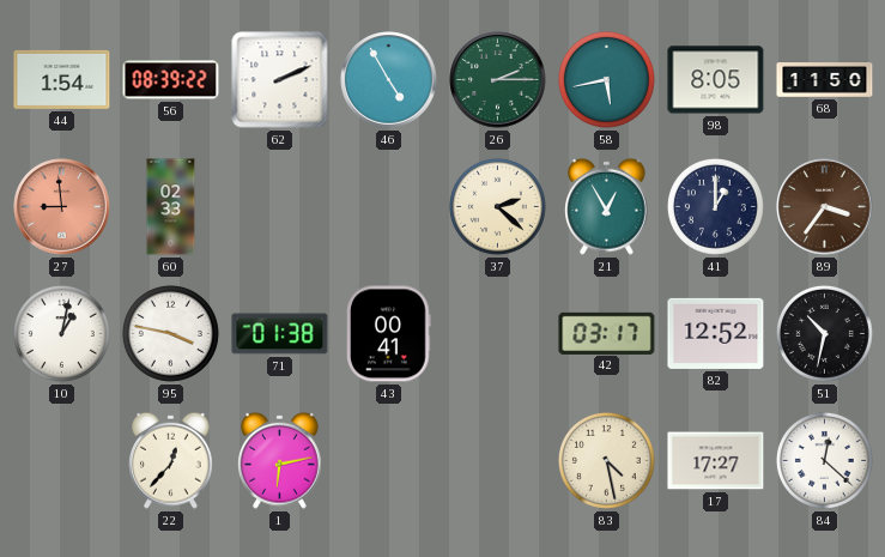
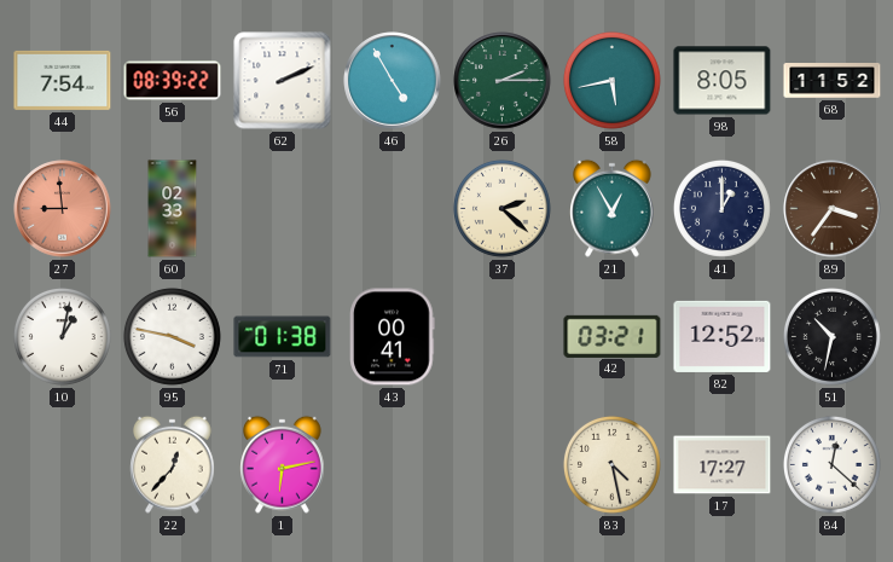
44: 1:54 -> 7:54
68: 11:50 -> 11:52
42: 03:17 -> 03:21
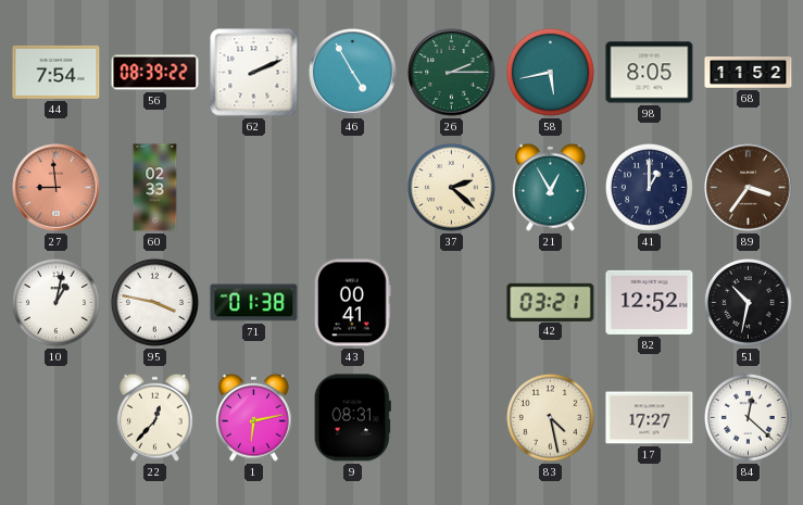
9: none -> 08:31
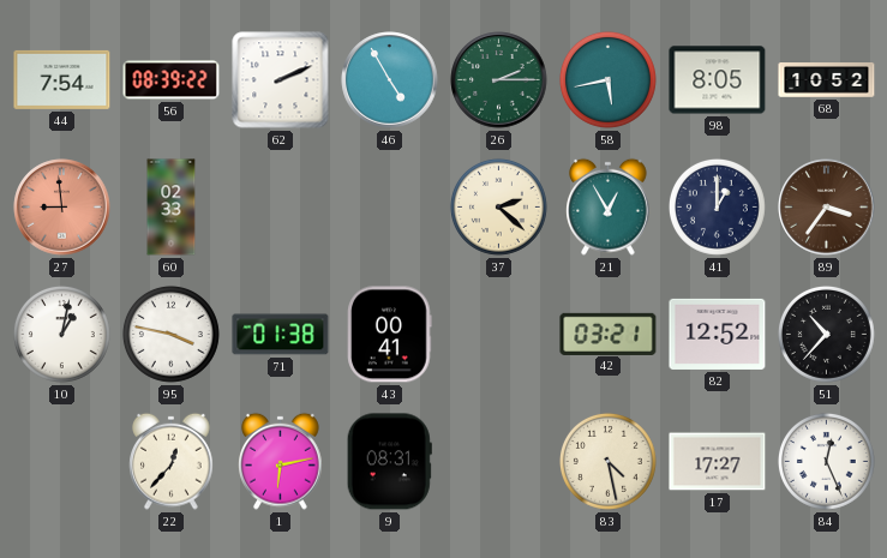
68: 11:52 -> 10:52
51: 10:32 -> 10:37
84: 12:22 -> 12:26
